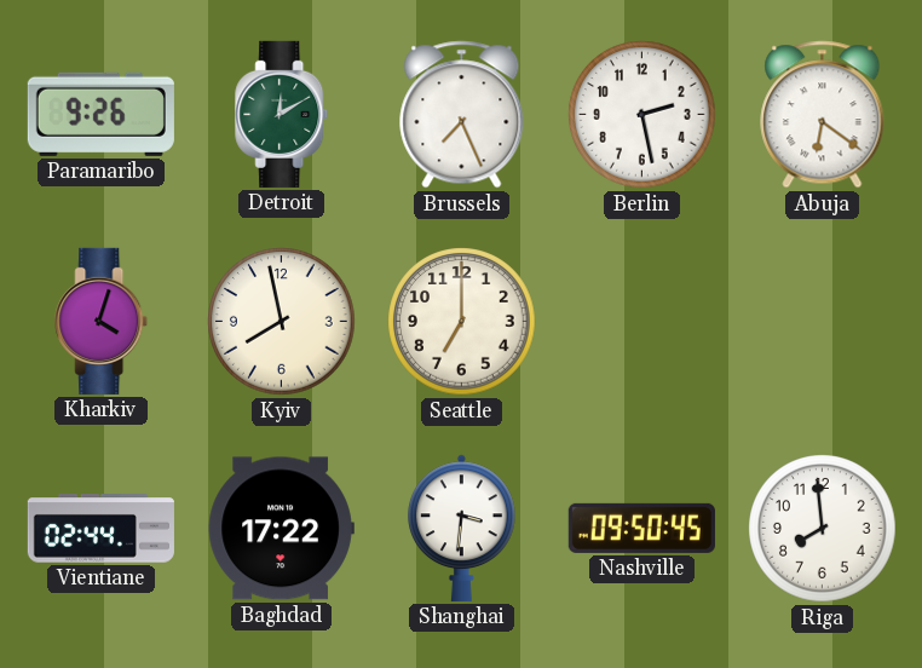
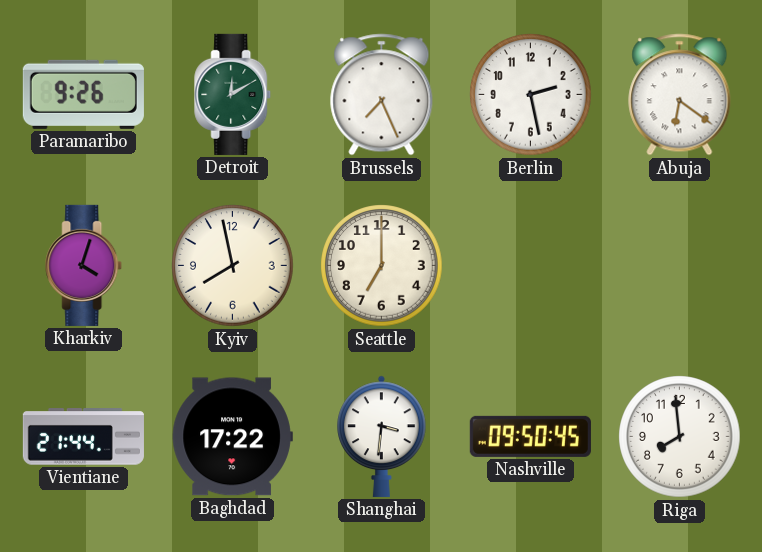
Vientiane: 02:44 -> 21:44
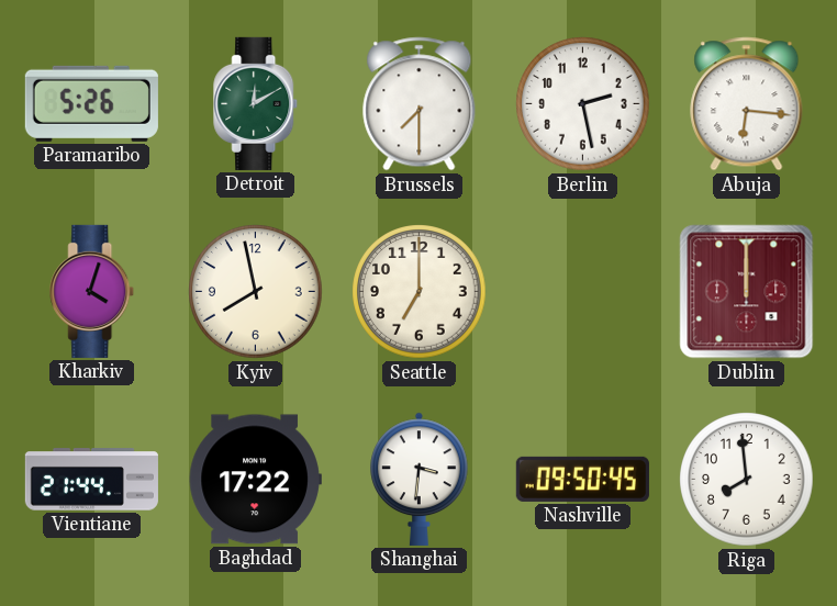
Paramaribo: 9:26 -> 5:26
Brussels: 7:26 -> 7:30
Abuja: 6:21 -> 6:16
Dublin: none -> 12:00
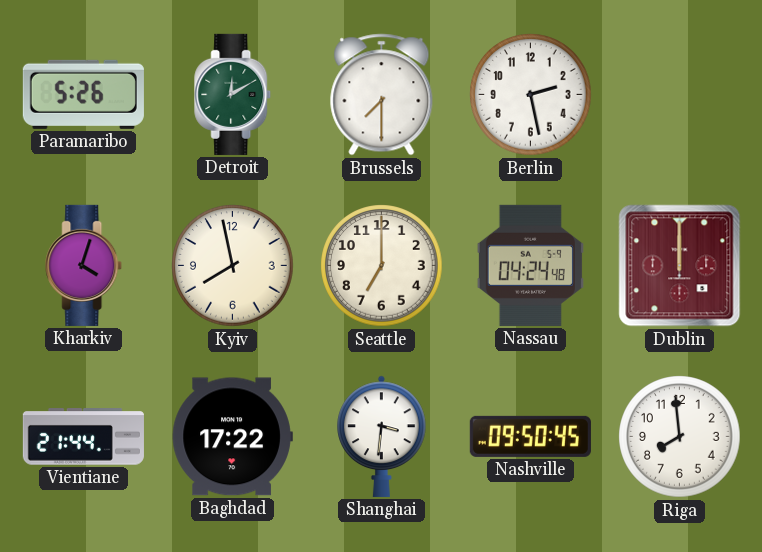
Abuja: 6:16 -> none
Nassau: none -> 04:24
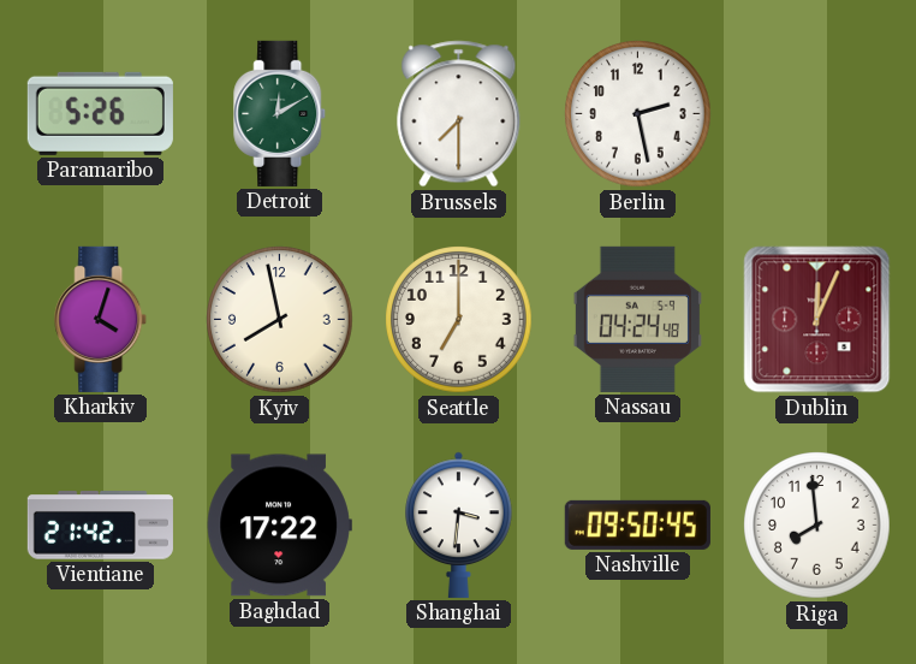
Dublin: 12:00 -> 12:04
Vientiane: 21:44 -> 21:42
